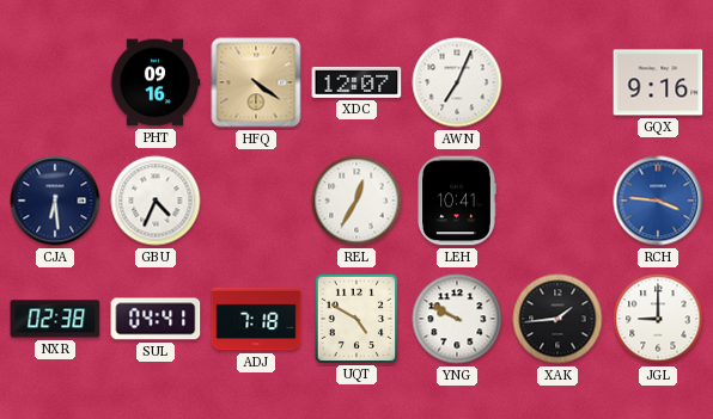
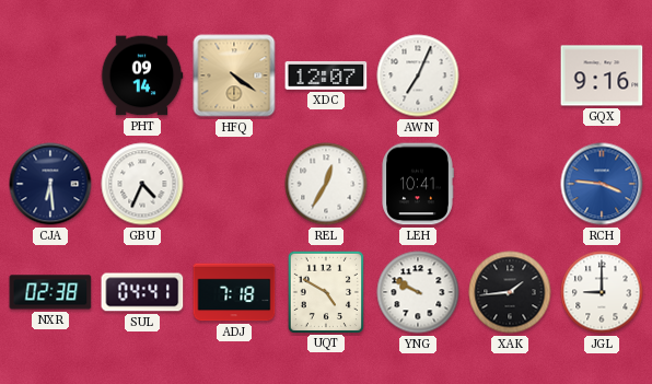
PHT: 09:16 -> 09:14
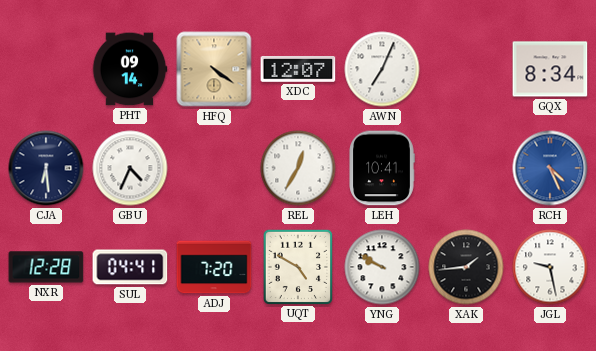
GQX: 9:16 -> 8:34
RCH: 3:46 -> 4:26
NXR: 02:38 -> 12:28
ADJ: 7:18 -> 7:20
JGL: 9:00 -> 9:28
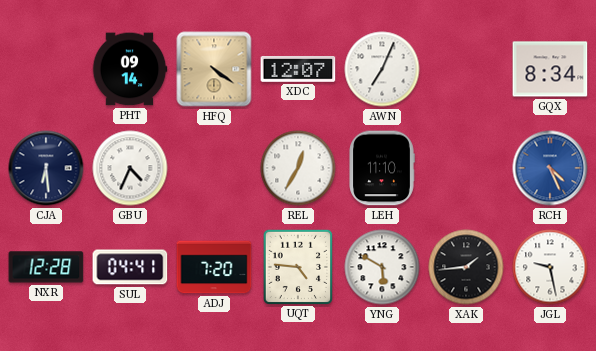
LEH: 10:41 -> 11:10
UQT: 4:50 -> 4:46
YNG: 9:50 -> 5:50
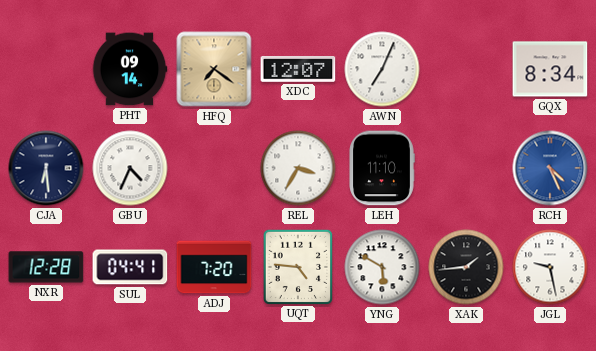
HFQ: 4:21 -> 7:21
REL: 12:35 -> 3:35
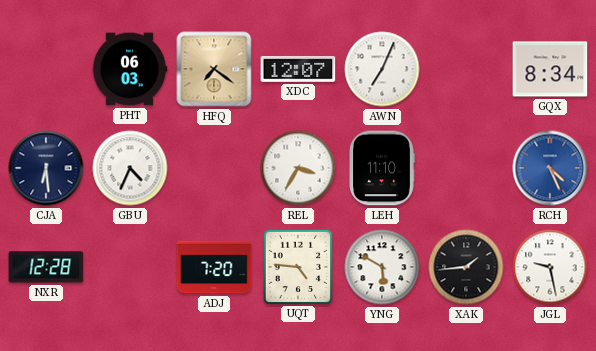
PHT: 09:14 -> 06:03
SUL: 04:41 -> none
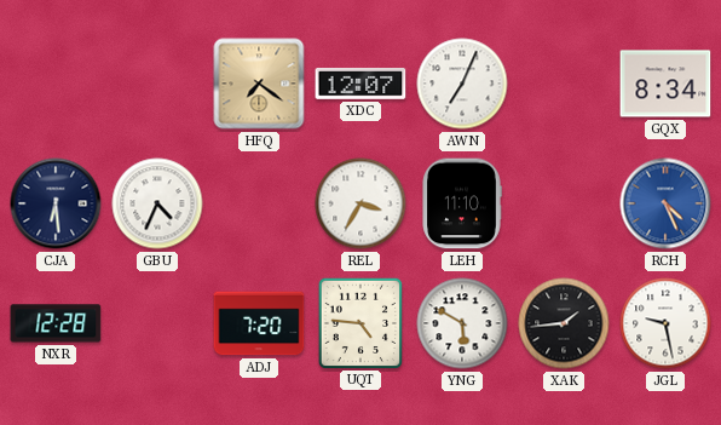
PHT: 06:03 -> none
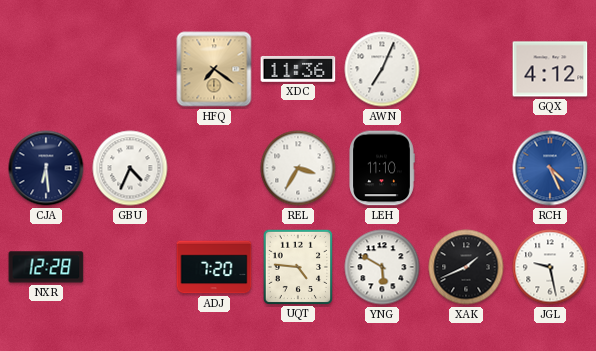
XDC: 12:07 -> 11:36
GQX: 8:34 -> 4:12
XAK: 1:44 -> 1:41
